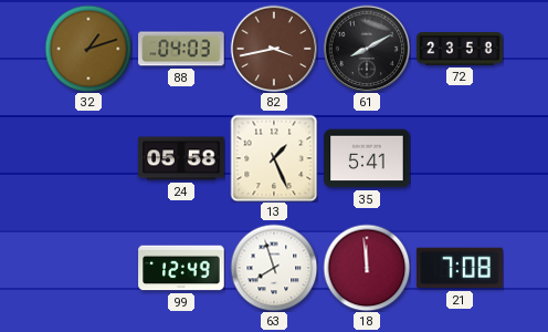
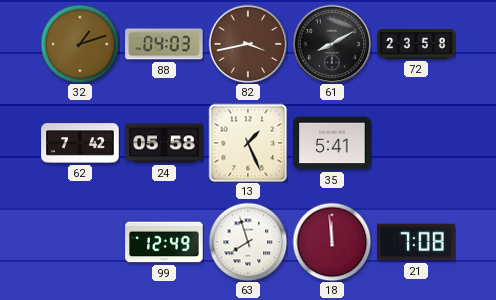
62: none -> 7:42
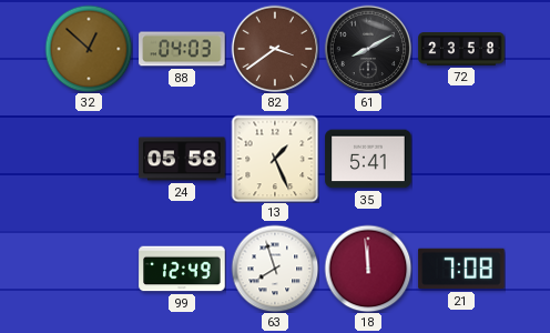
32: 1:12 -> 12:52
82: 3:43 -> 3:39
62: 7:42 -> none
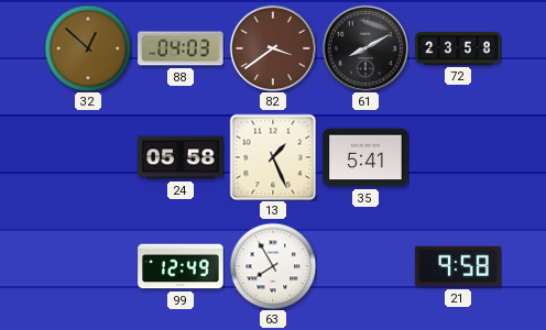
63: 7:57 -> 7:55
18: 11:59 -> none
21: 7:08 -> 9:58
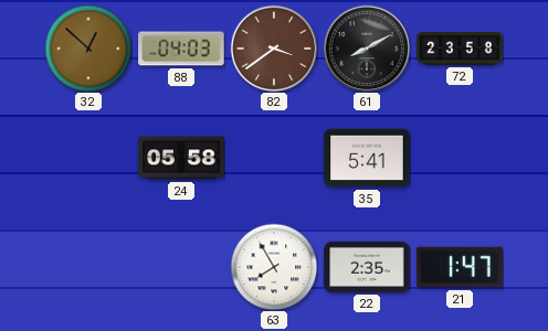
13: 1:26 -> none
99: 12:49 -> none
22: none -> 2:35
21: 9:58 -> 1:47
